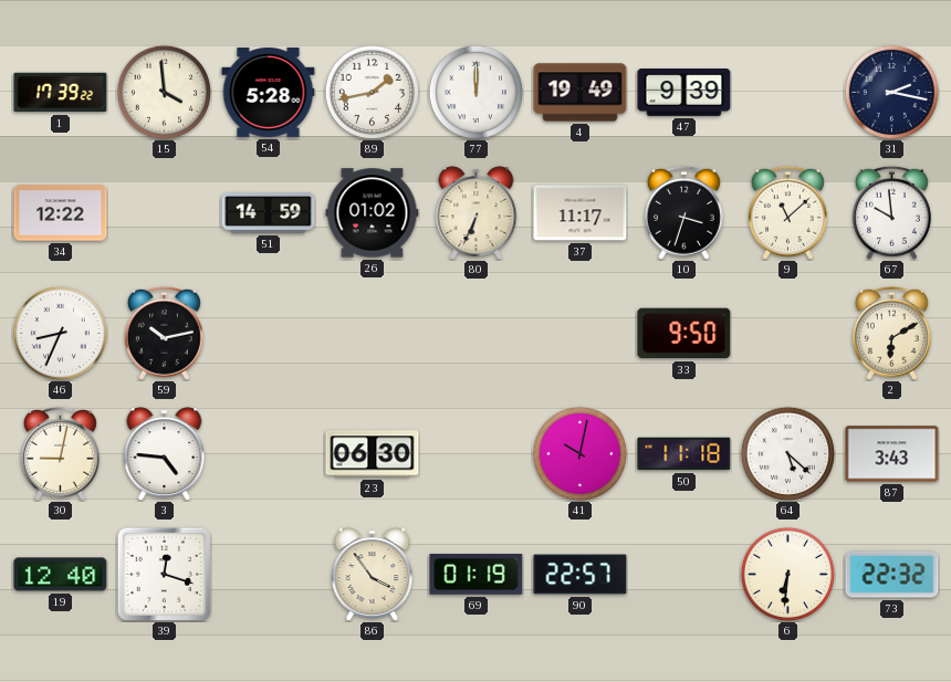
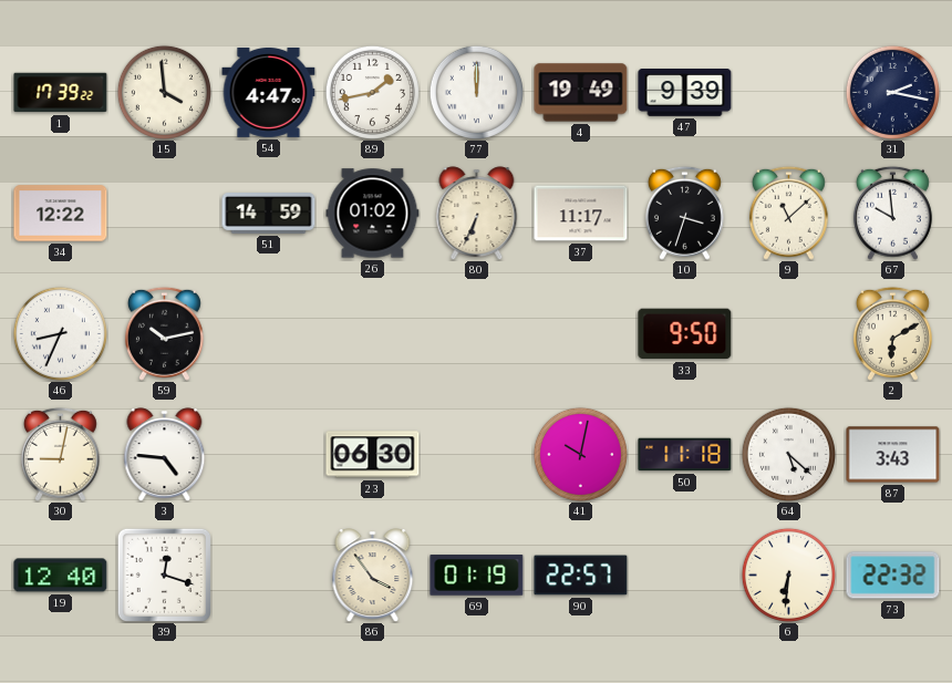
54: 5:28 -> 4:47
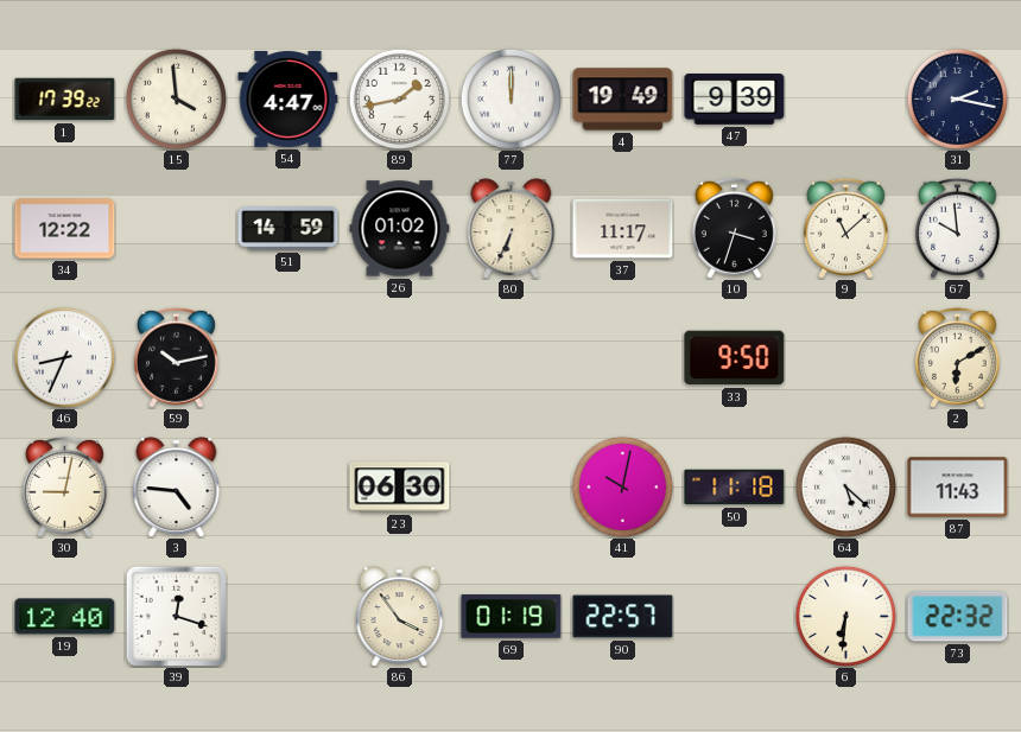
87: 3:43 -> 11:43
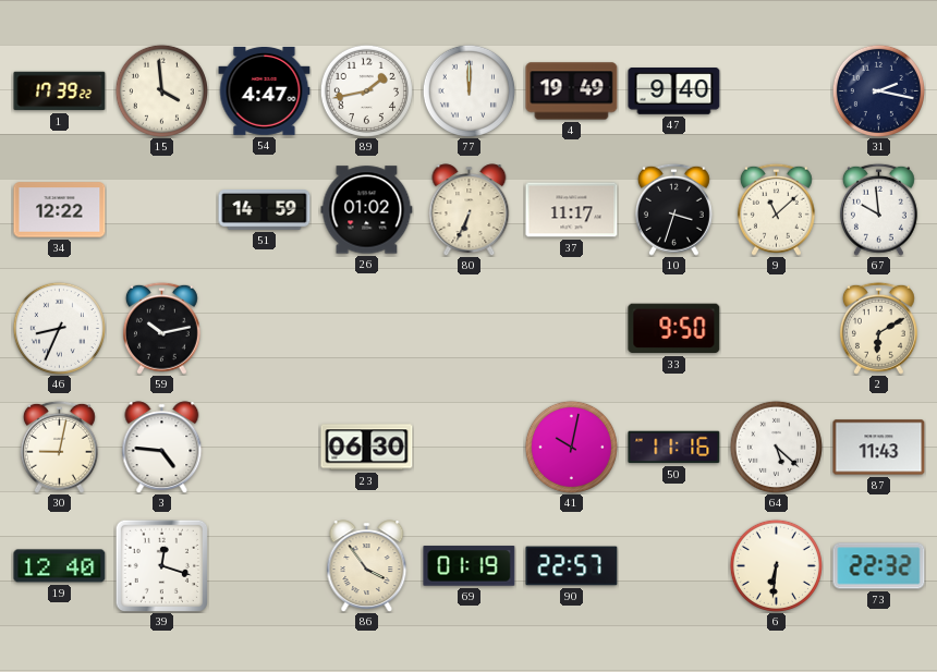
47: 9:39 -> 9:40
50: 11:18 -> 11:16
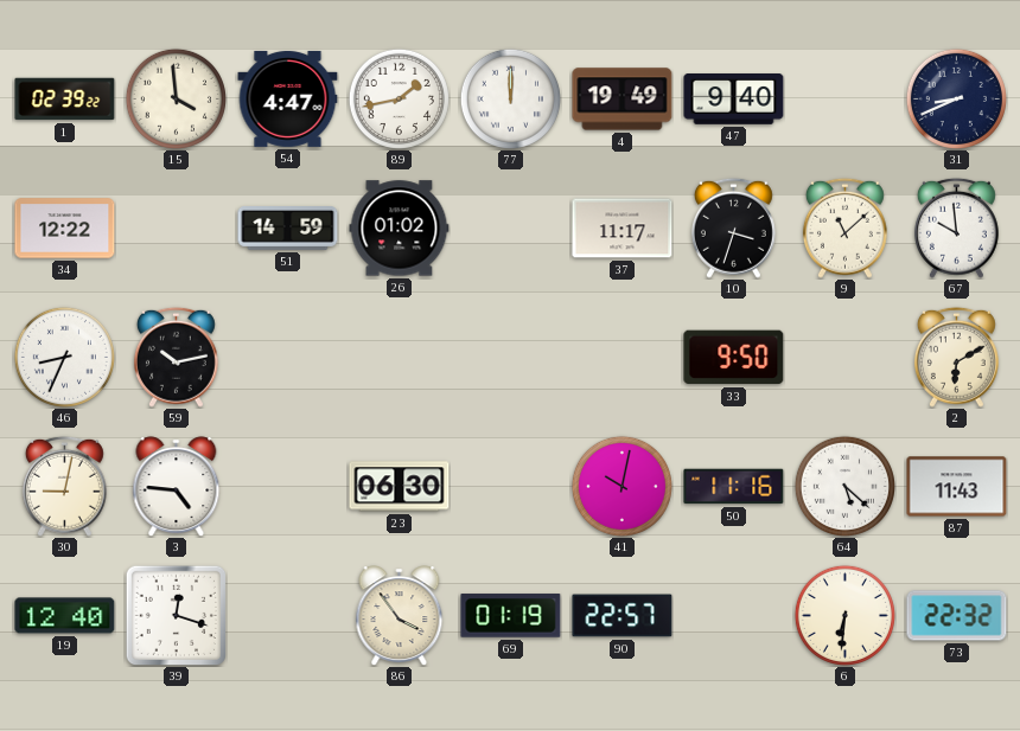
1: 17:39 -> 02:39
31: 2:17 -> 8:41
80: 6:34 -> none
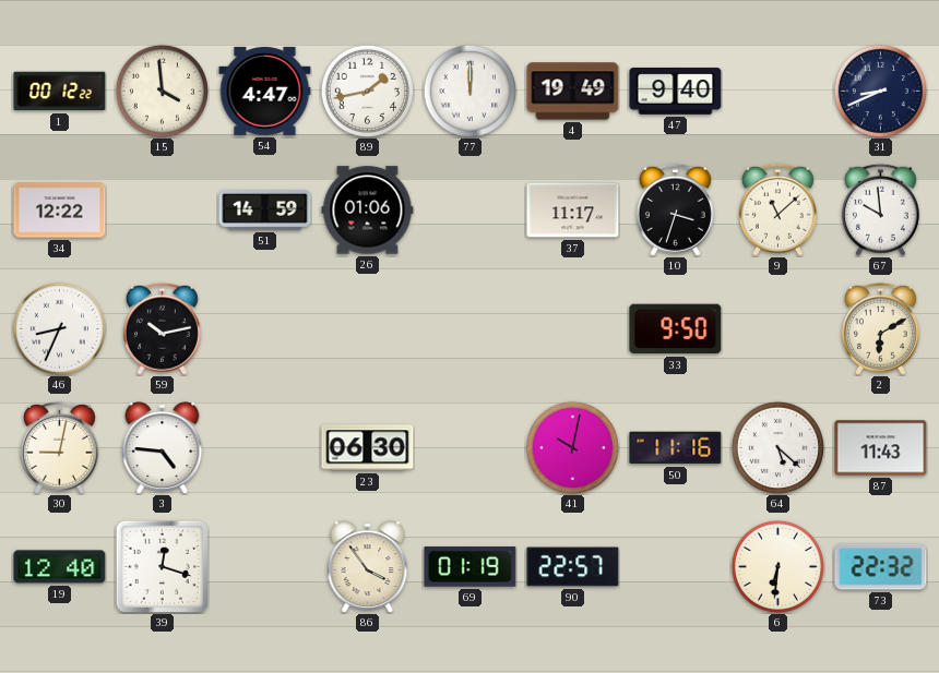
1: 02:39 -> 00:12
26: 01:02 -> 01:06
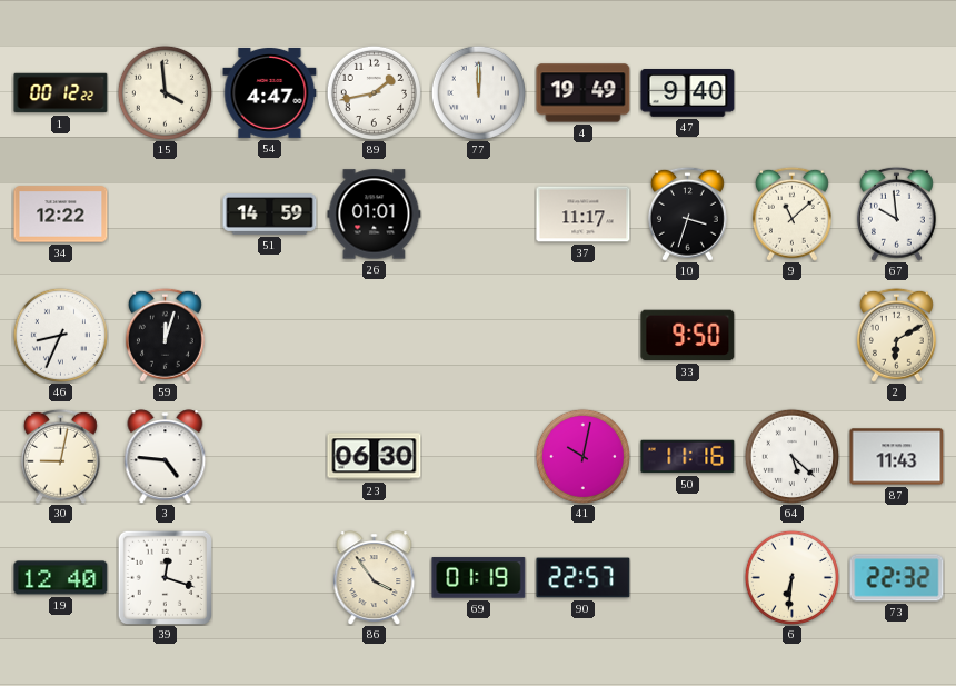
31: 8:41 -> none
26: 01:06 -> 01:01
59: 10:13 -> 12:03
